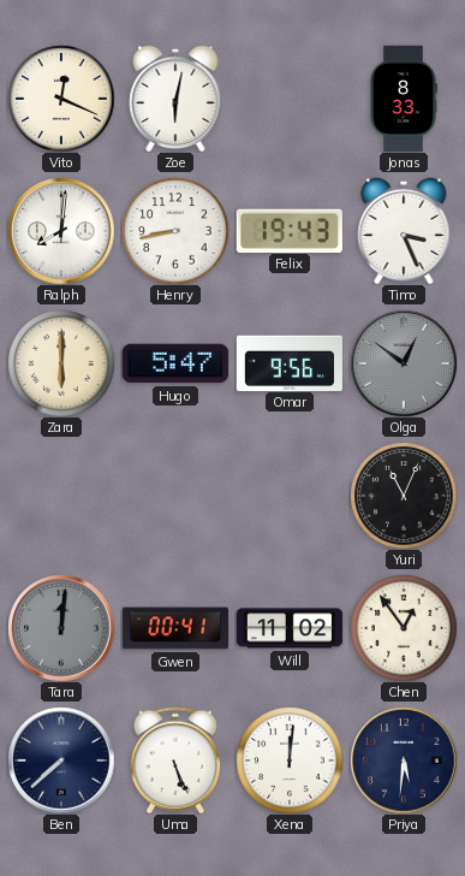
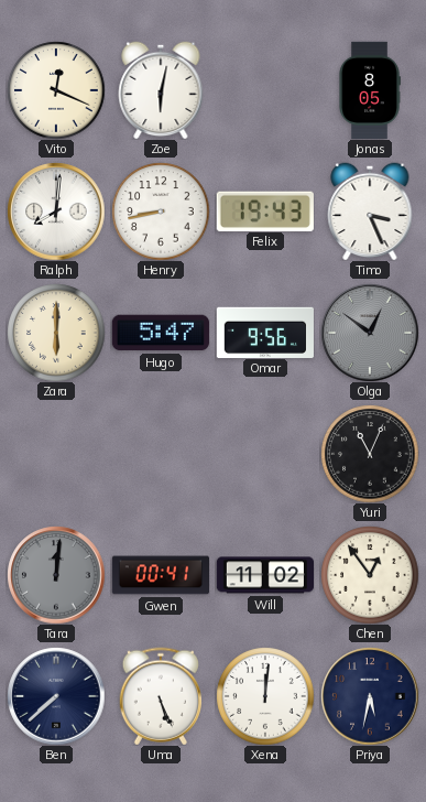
Jonas: 8:33 -> 8:05
Priya: 5:31 -> 5:32
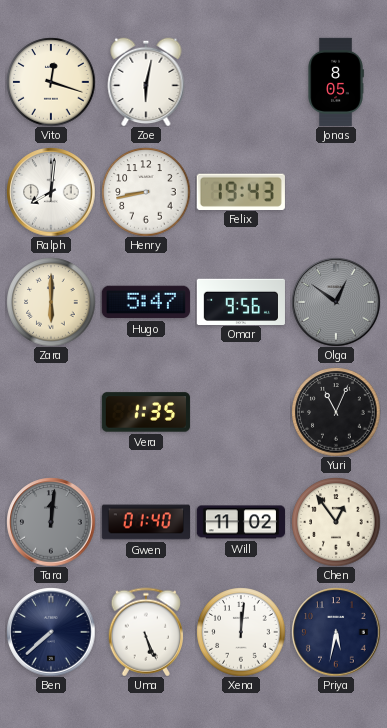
Vito: 12:19 -> 12:18
Timo: 3:26 -> none
Vera: none -> 1:35
Gwen: 00:41 -> 01:40
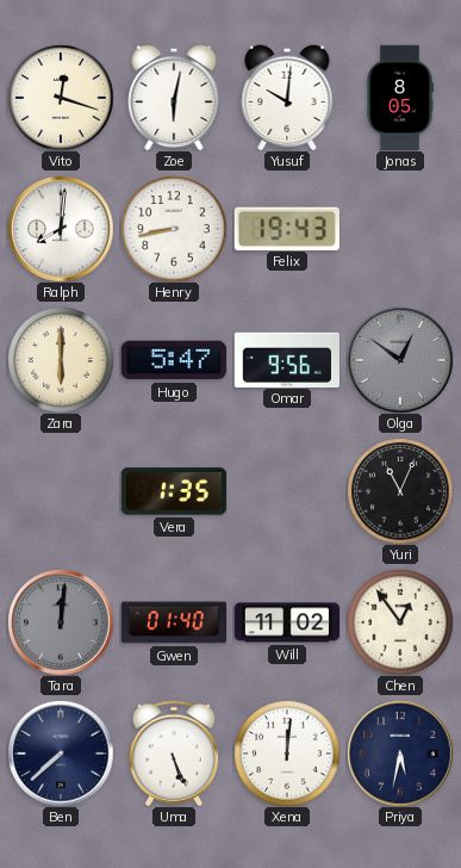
Yusuf: none -> 10:01
